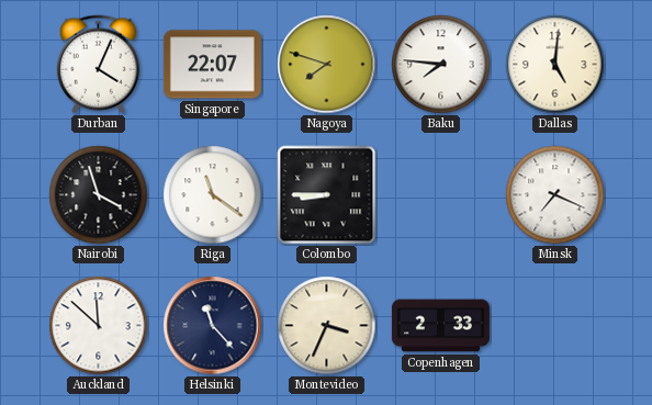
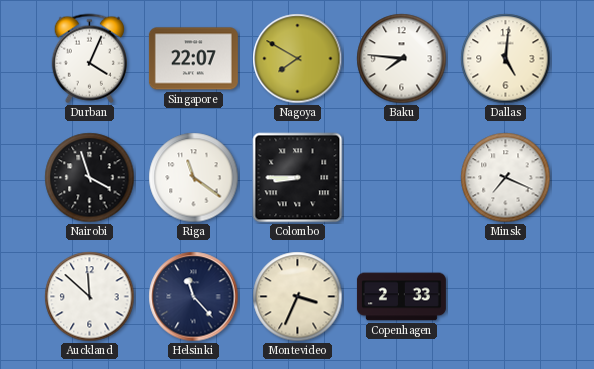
Nagoya: 7:48 -> 7:50
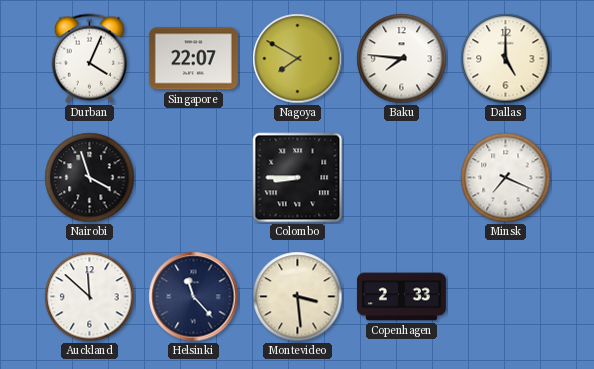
Dallas: 5:01 -> 5:00
Riga: 11:21 -> none
Montevideo: 3:34 -> 3:29
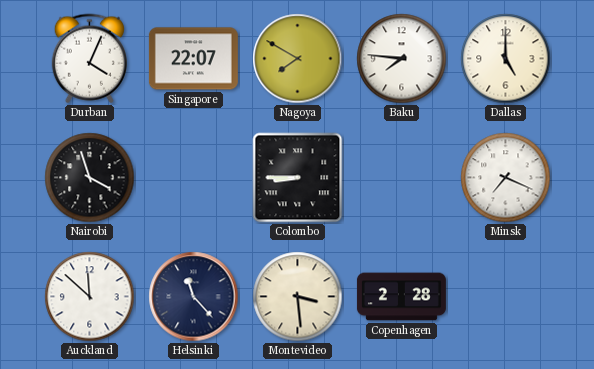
Copenhagen: 2:33 -> 2:28
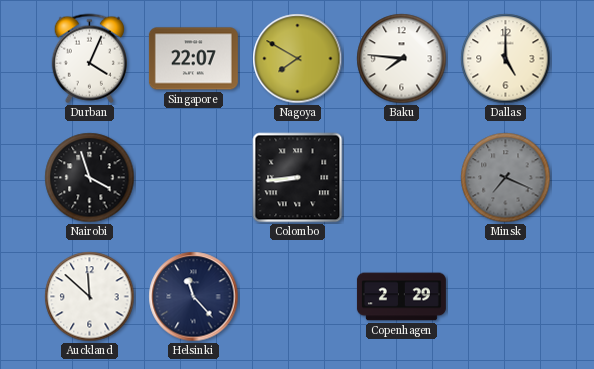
Colombo: 8:45 -> 8:44
Minsk dial: white -> grey
Montevideo: 3:29 -> none
Copenhagen: 2:28 -> 2:29
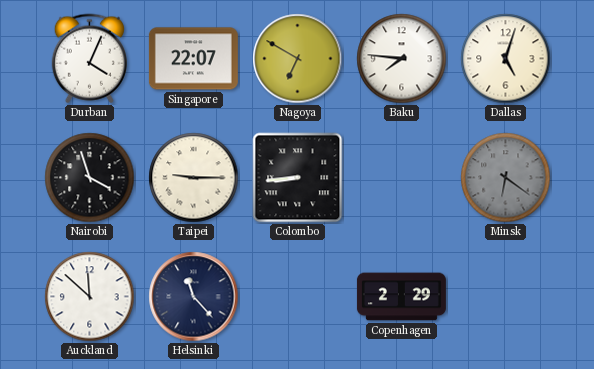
Nagoya: 7:50 -> 6:50
Dallas: 5:00 -> 5:03
Taipei: none -> 9:15
Minsk: 7:19 -> 6:21
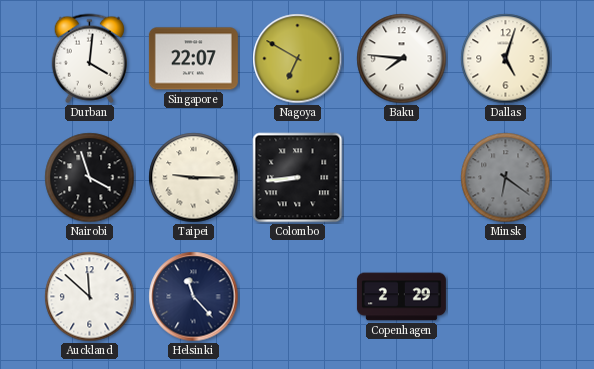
Durban: 4:04 -> 4:01
